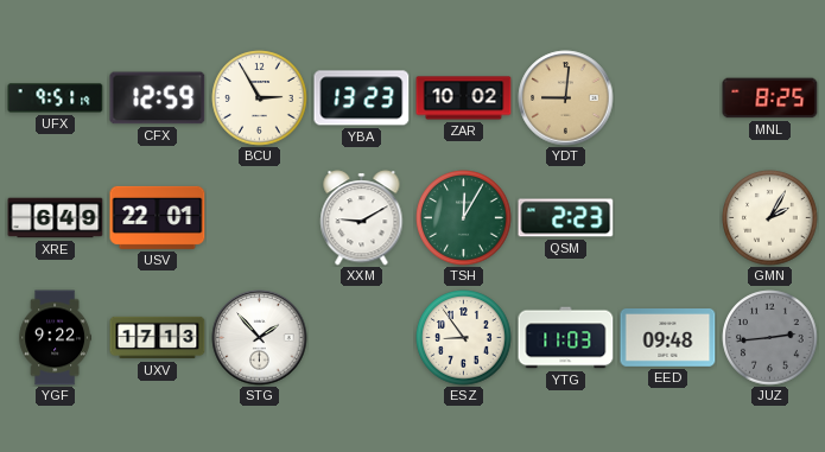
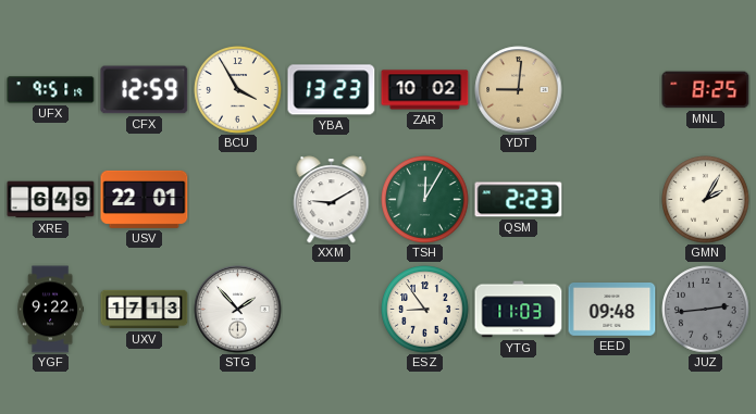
BCU: 2:55 -> 3:55
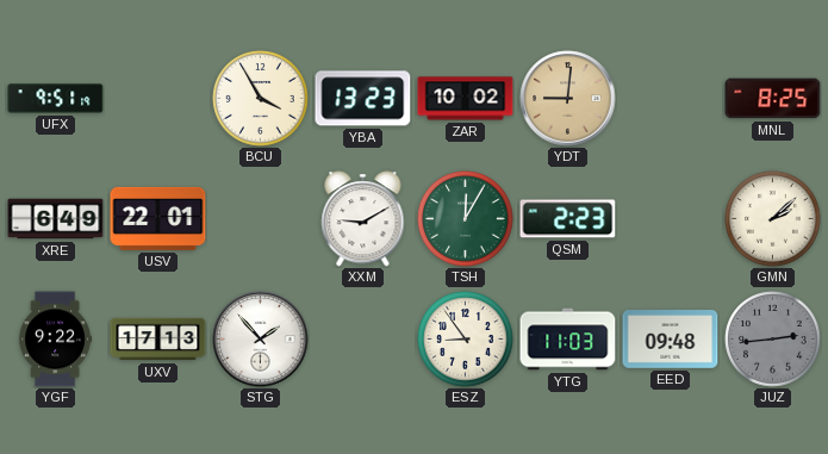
CFX: 12:59 -> none
GMN: 2:05 -> 2:08
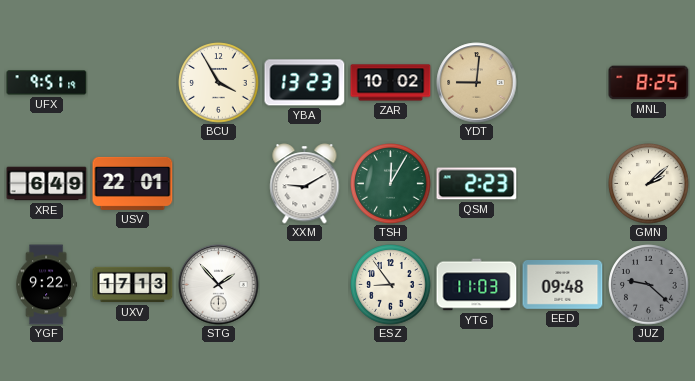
JUZ: 2:44 -> 9:22
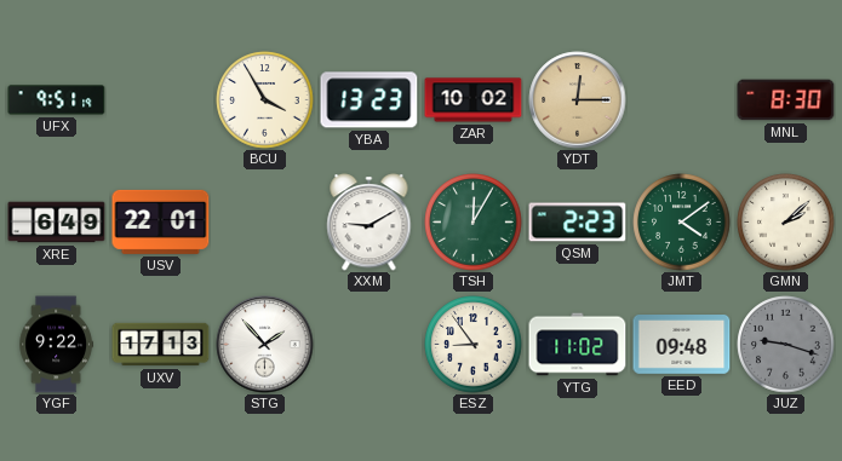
YDT: 9:01 -> 12:15
MNL: 8:25 -> 8:30
JMT: none -> 4:09
YTG: 11:03 -> 11:02
JUZ: 9:22 -> 9:18
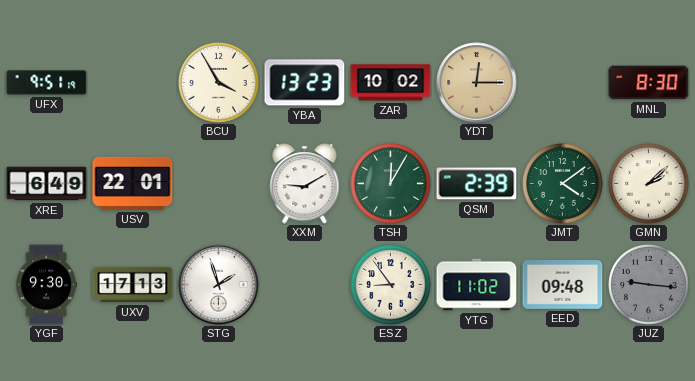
QSM: 2:23 -> 2:39
YGF: 9:22 -> 9:30
STG: 1:53 -> 1:57
JUZ: 9:18 -> 9:16
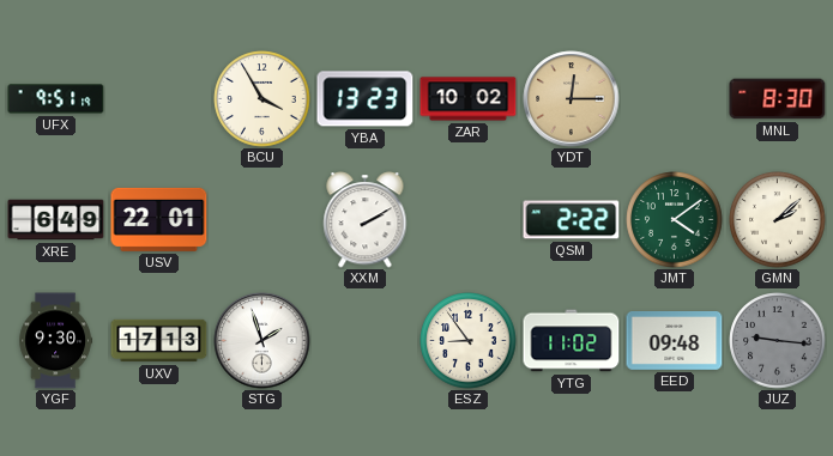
XXM: 9:10 -> 2:10
TSH: 12:05 -> none
QSM: 2:39 -> 2:22
